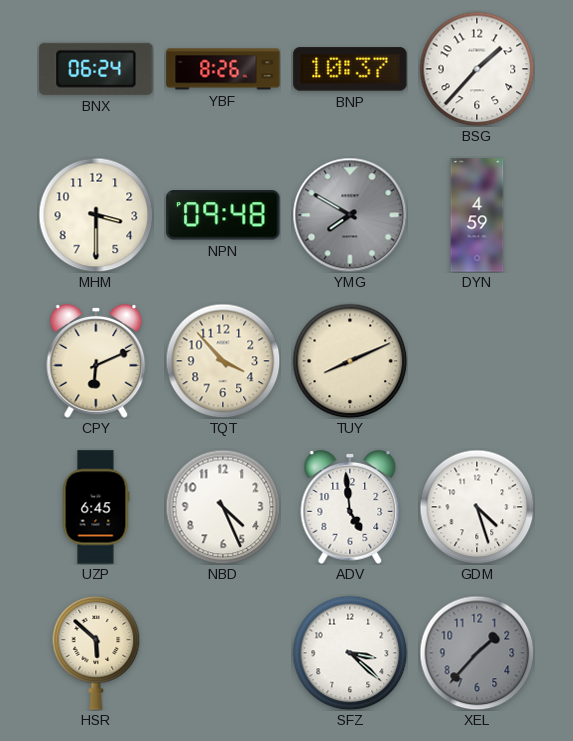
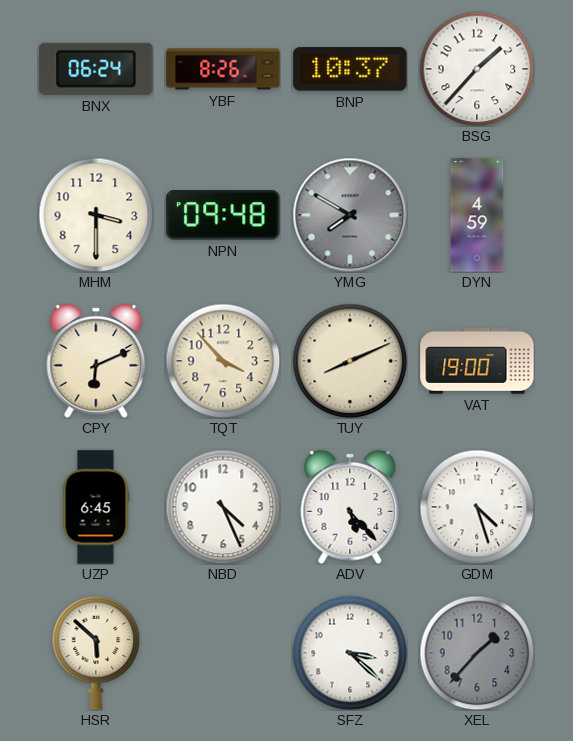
VAT: none -> 19:00
ADV: 4:59 -> 5:23
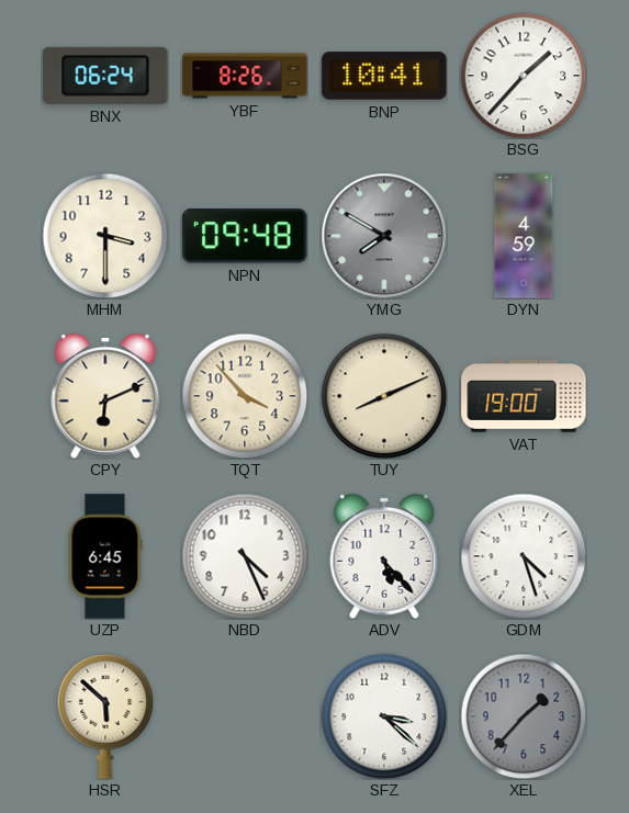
BNP: 10:37 -> 10:41
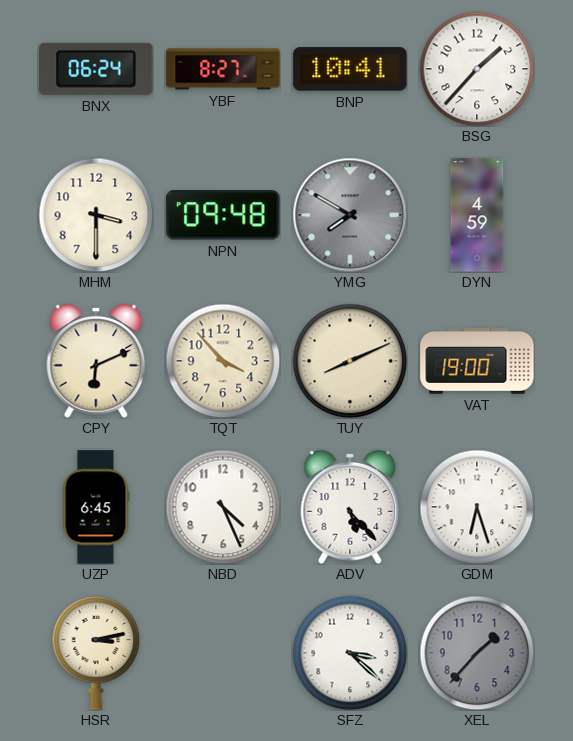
YBF: 8:26 -> 8:27
GDM: 4:27 -> 6:27
HSR: 5:52 -> 3:13
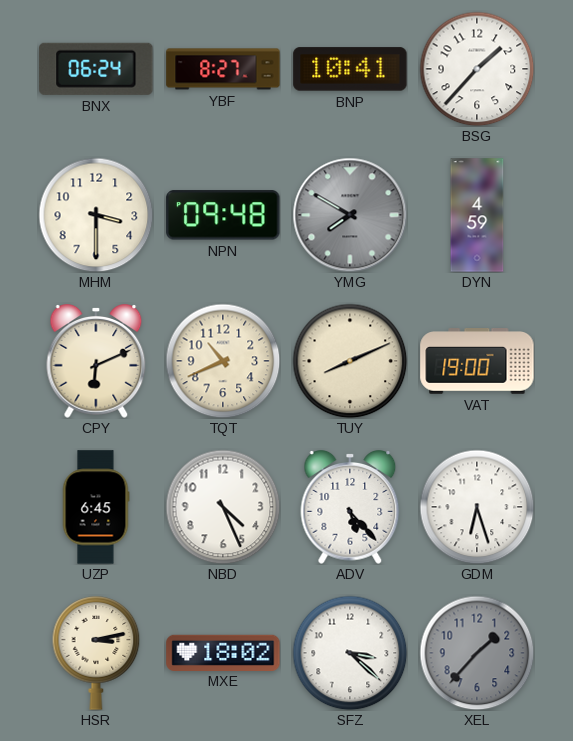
TQT: 3:53 -> 10:41
MXE: none -> 18:02
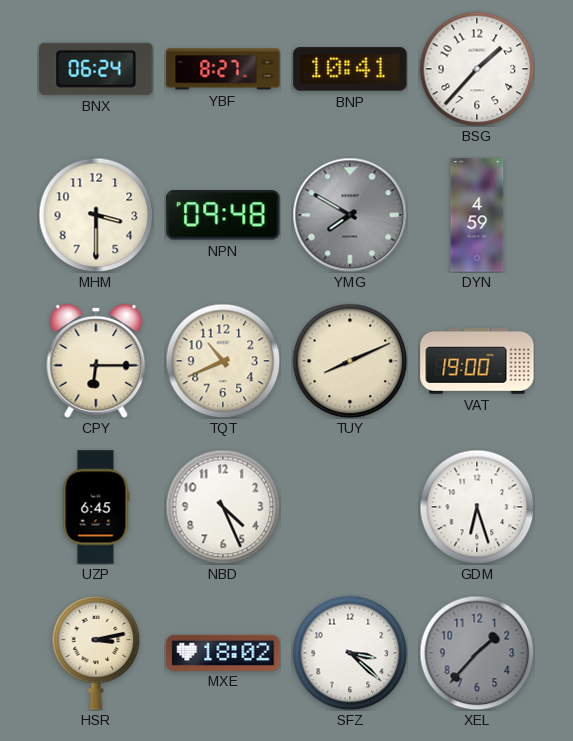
CPY: 6:11 -> 6:15
ADV: 5:23 -> none
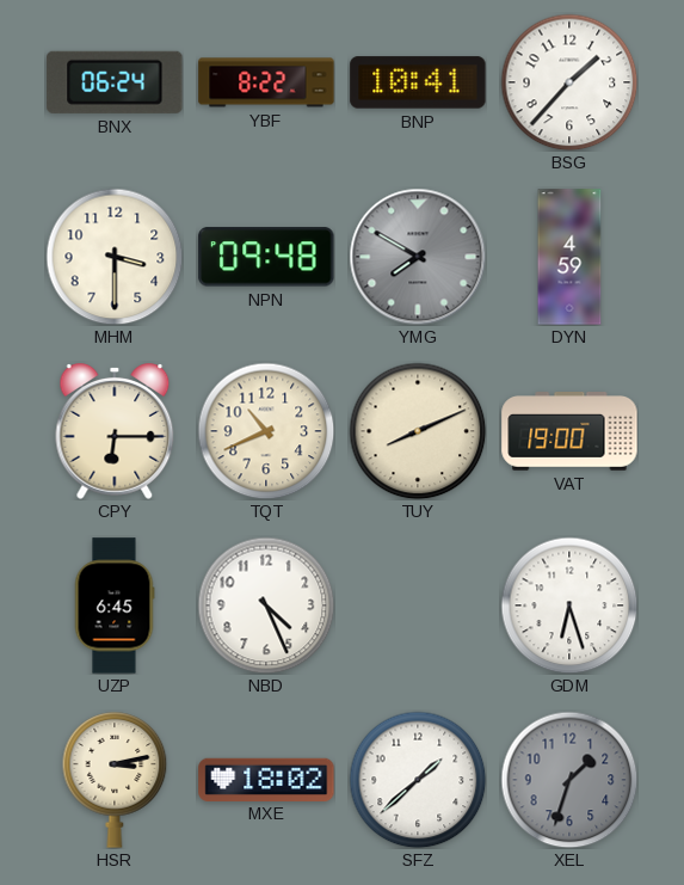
YBF: 8:27 -> 8:22
SFZ: 3:22 -> 1:38
XEL: 1:37 -> 1:33
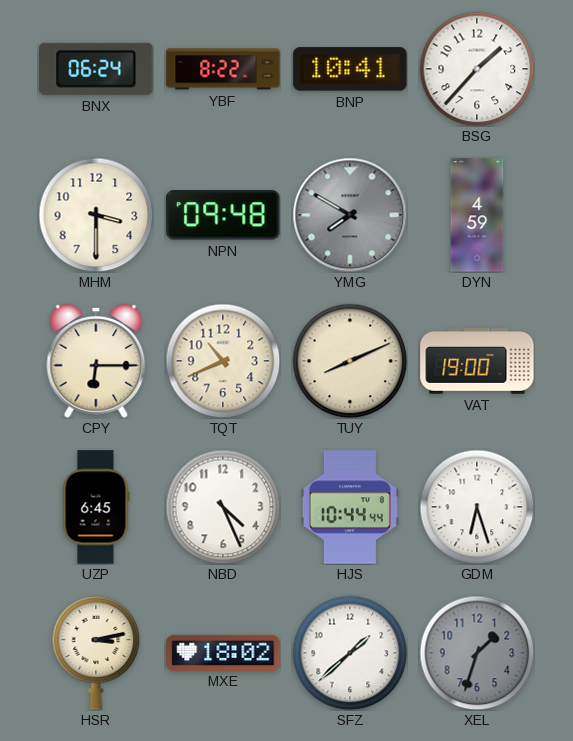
HJS: none -> 10:44
